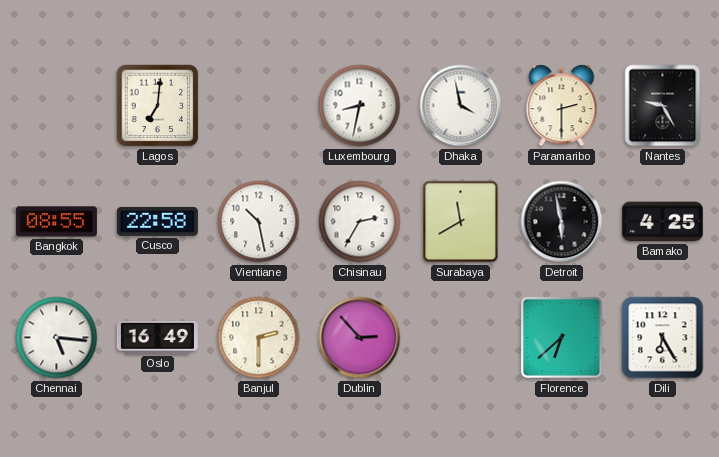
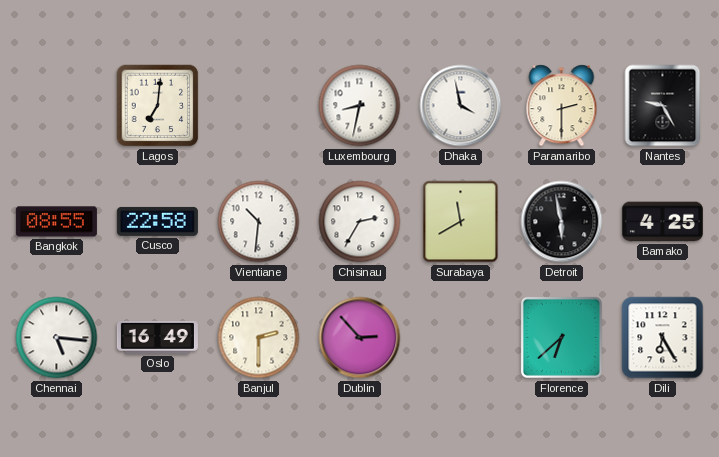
Vientiane: 10:28 -> 10:31
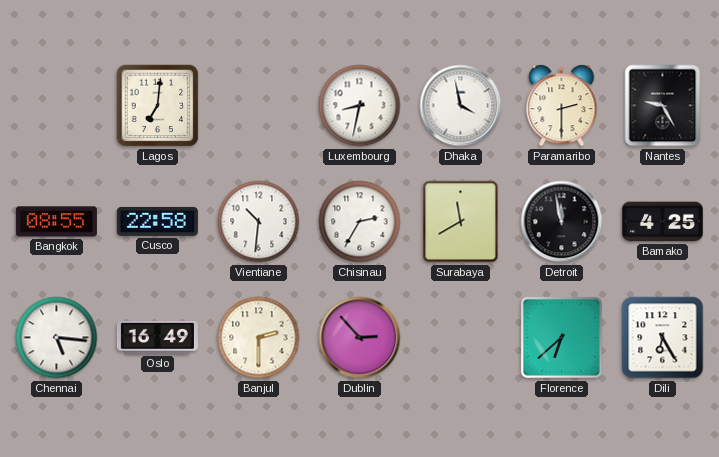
Detroit: 5:58 -> 11:58
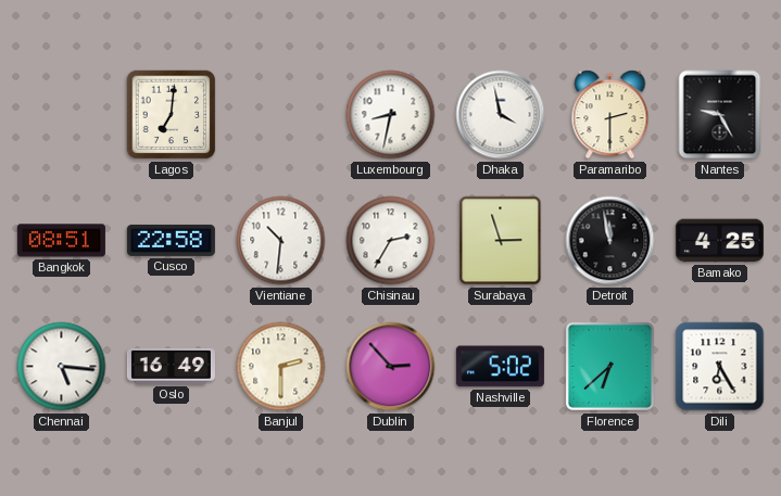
Bangkok: 08:55 -> 08:51
Surabaya: 11:40 -> 2:57
Nashville: none -> 5:02
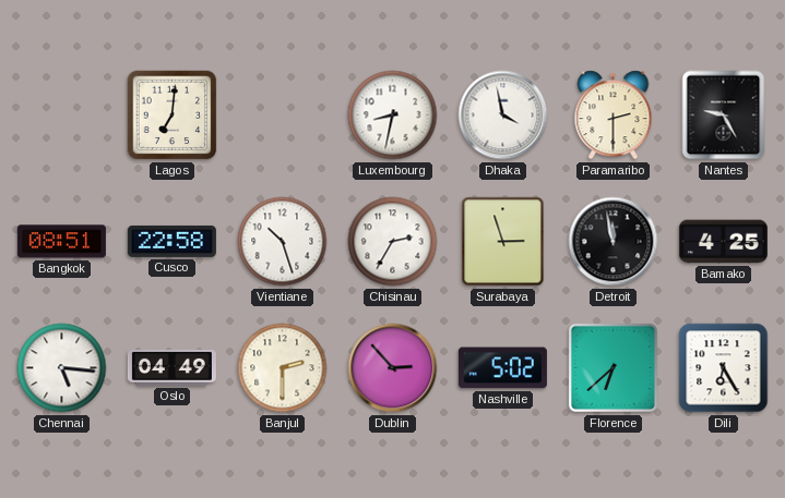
Vientiane: 10:31 -> 10:27
Oslo: 16:49 -> 04:49
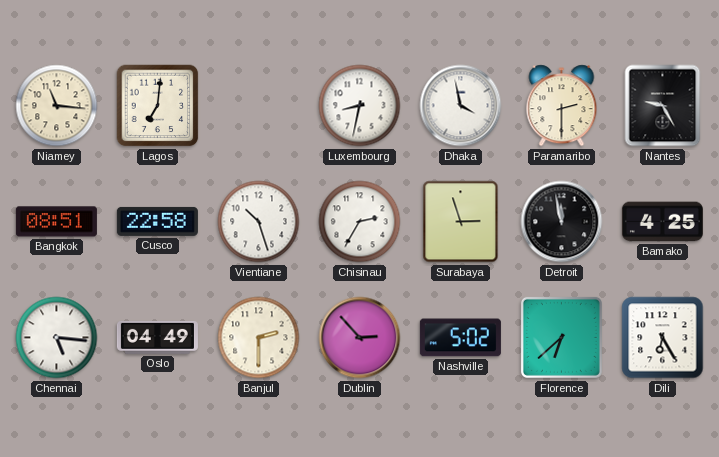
Niamey: none -> 11:16
